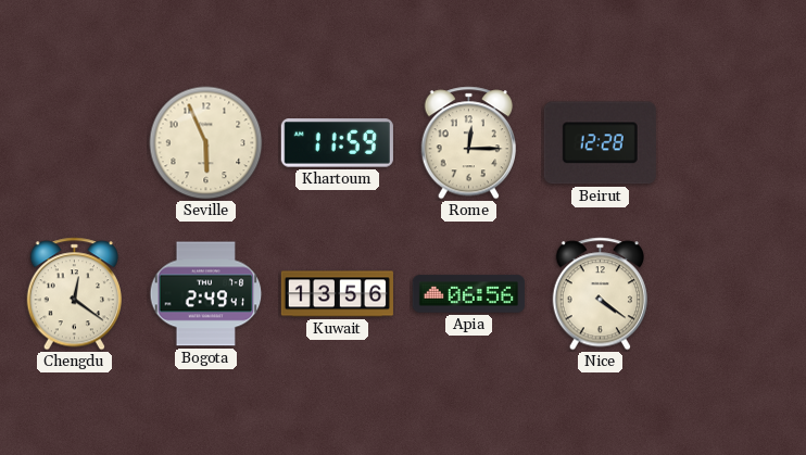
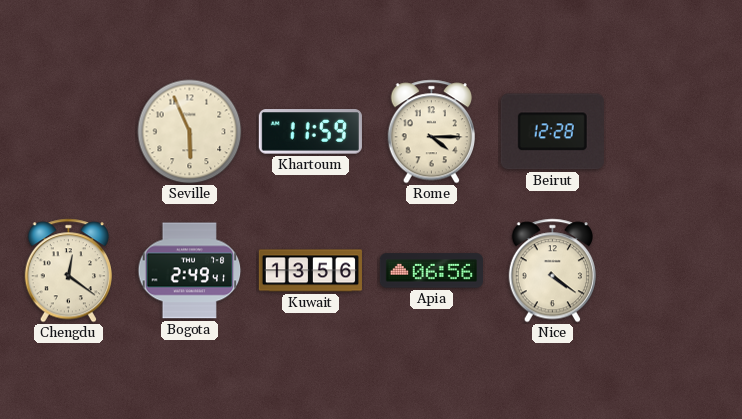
Rome: 12:15 -> 4:15
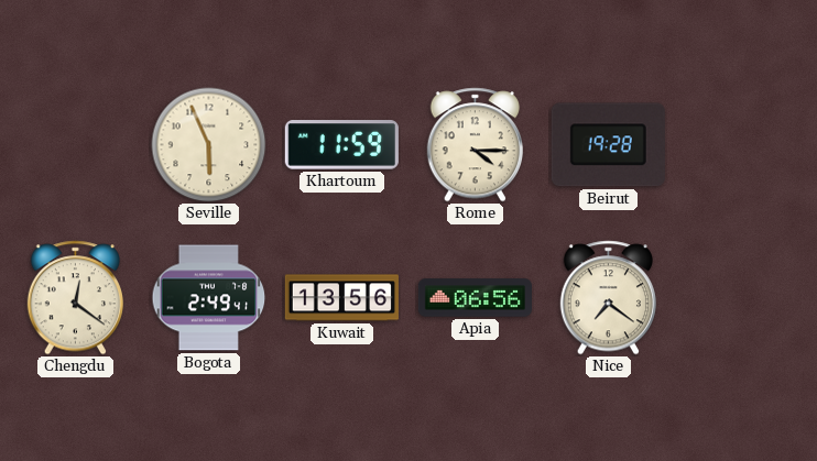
Beirut: 12:28 -> 19:28
Nice: 4:21 -> 7:21
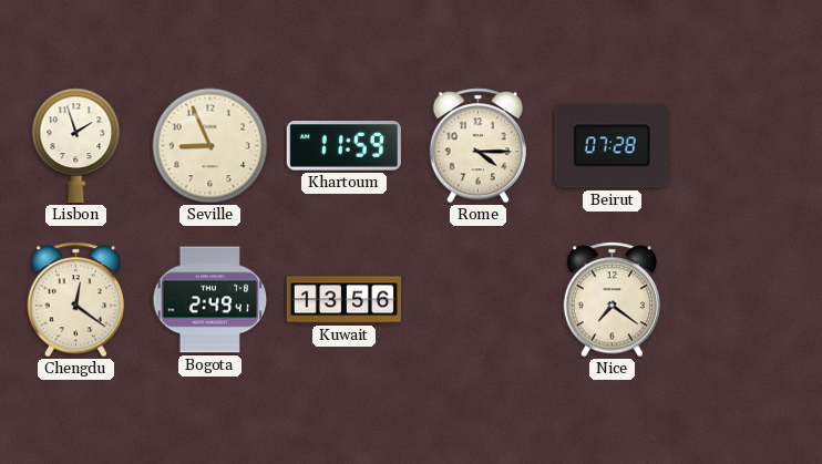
Lisbon: none -> 1:57
Seville: 5:56 -> 8:56
Beirut: 19:28 -> 07:28
Apia: 06:56 -> none
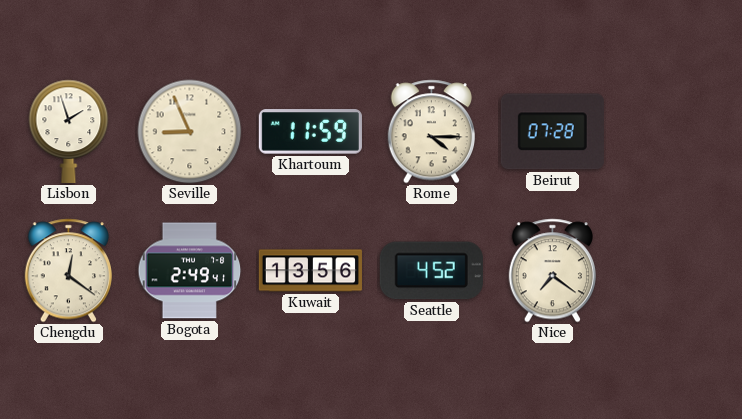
Seattle: none -> 4:52
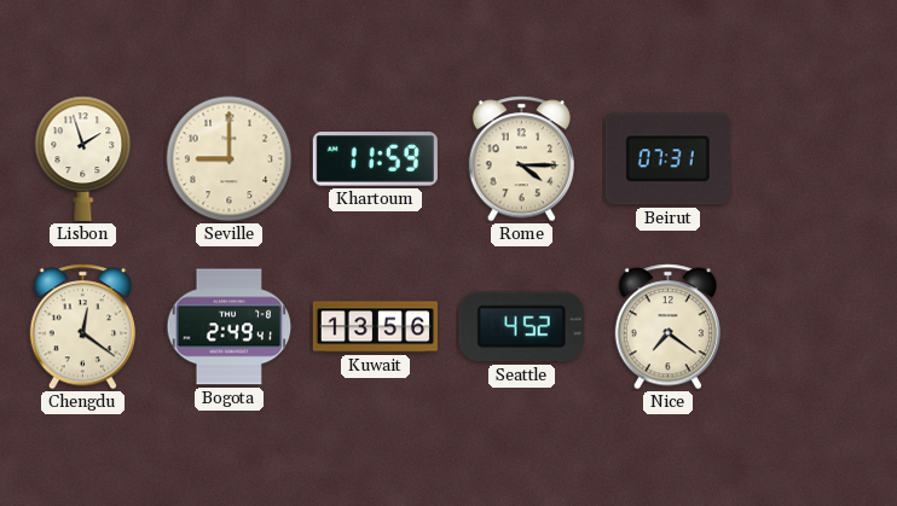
Seville: 8:56 -> 9:00
Beirut: 07:28 -> 07:31
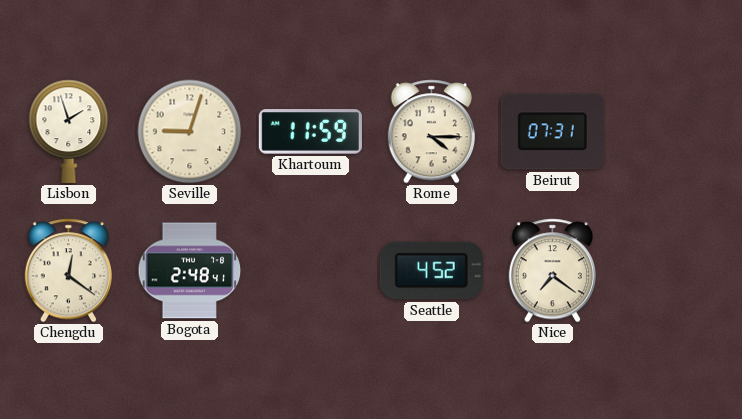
Seville: 9:00 -> 9:03
Bogota: 2:49 -> 2:48
Kuwait: 13:56 -> none
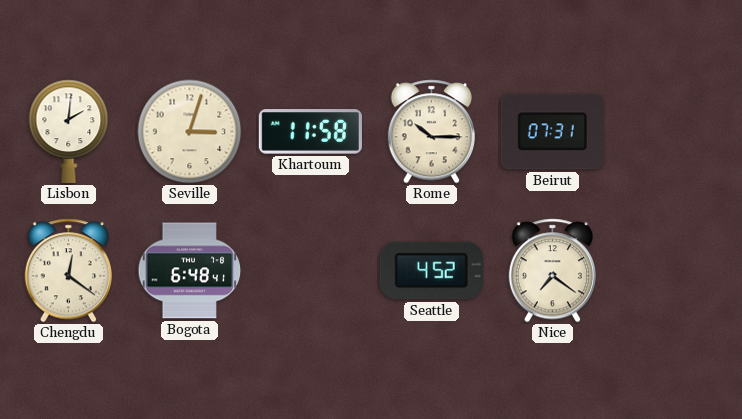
Lisbon: 1:57 -> 2:01
Seville: 9:03 -> 3:03
Khartoum: 11:59 -> 11:58
Rome: 4:15 -> 10:15
Bogota: 2:48 -> 6:48
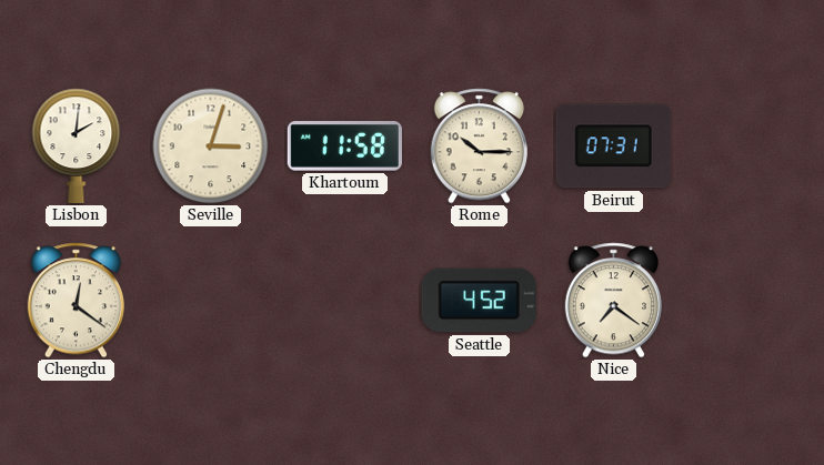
Bogota: 6:48 -> none
